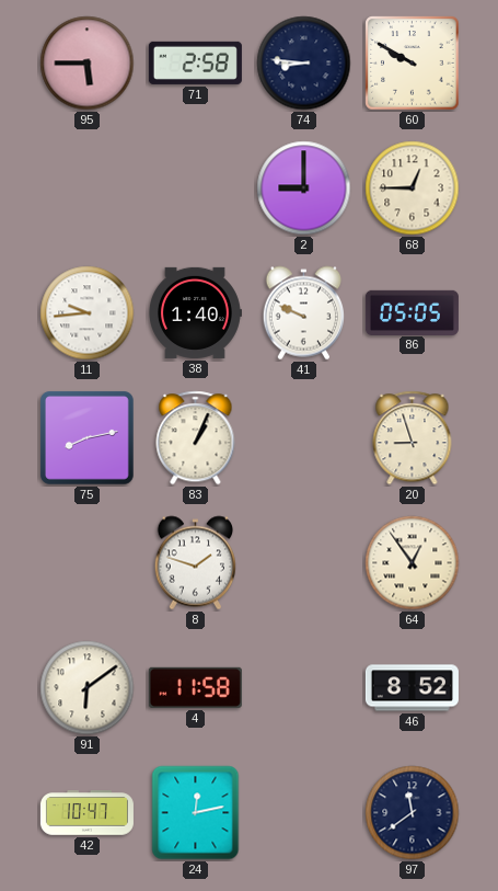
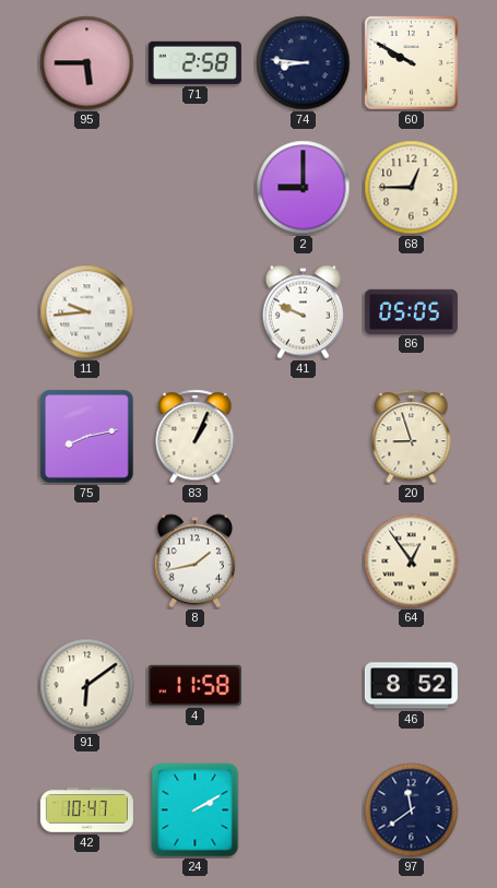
38: 1:40 -> none
8: 1:48 -> 1:43
24: 12:13 -> 2:10
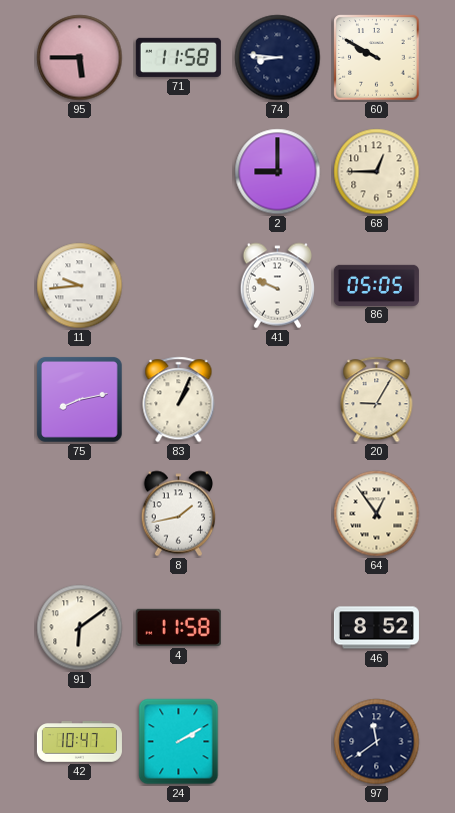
71: 2:58 -> 11:58
20: 8:57 -> 9:05
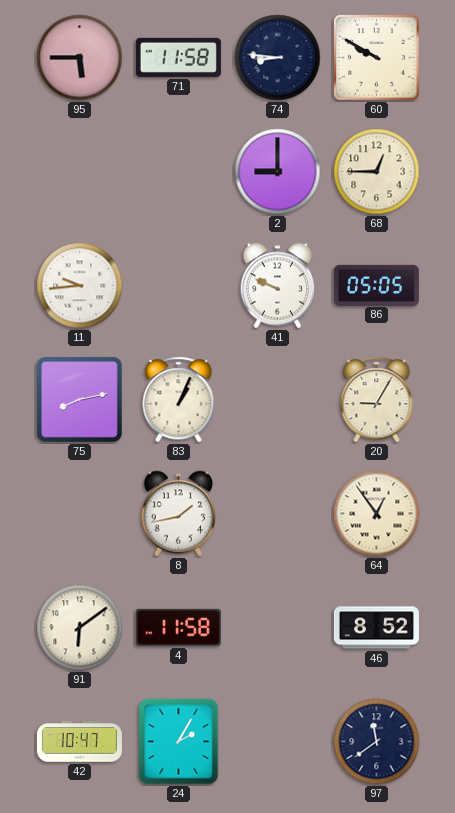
24: 2:10 -> 2:05
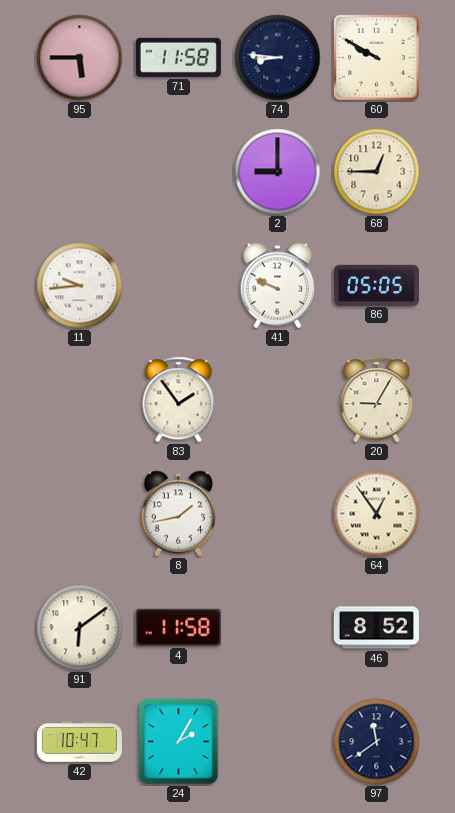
75: 8:13 -> none
83: 1:04 -> 1:54
